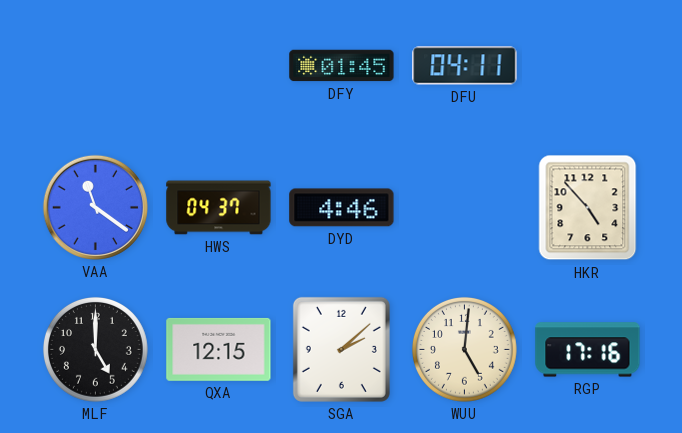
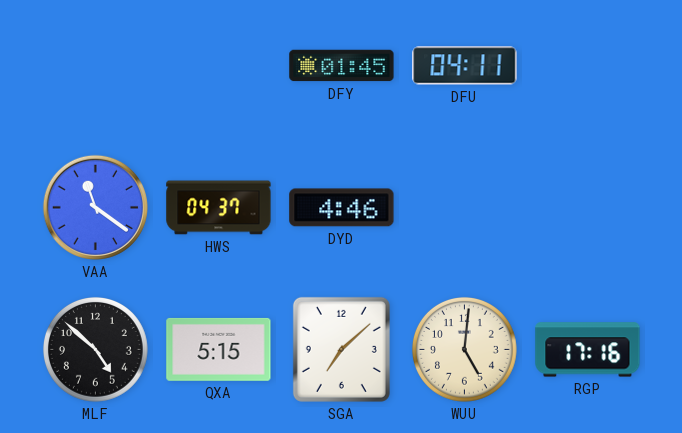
HKR: 4:53 -> none
MLF: 5:00 -> 4:52
QXA: 12:15 -> 5:15
SGA: 2:08 -> 7:08
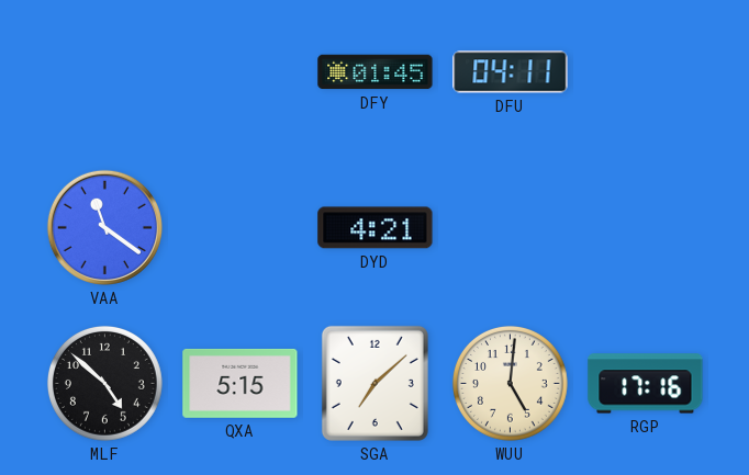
HWS: 04:37 -> none
DYD: 4:46 -> 4:21
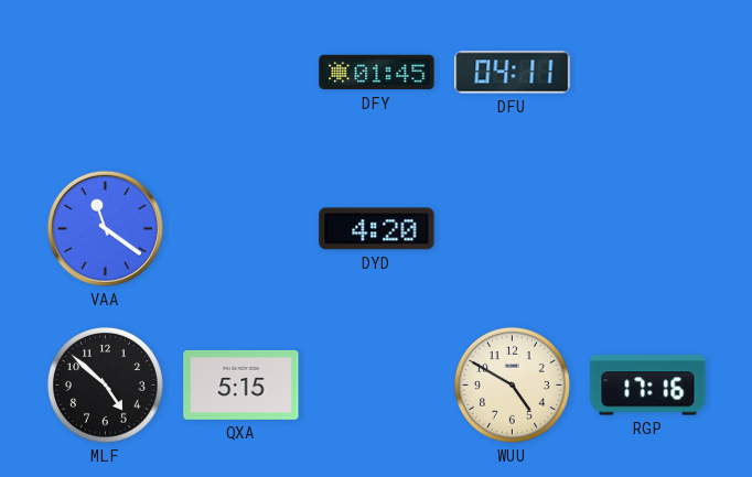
DYD: 4:21 -> 4:20
SGA: 7:08 -> none
WUU: 5:01 -> 4:50
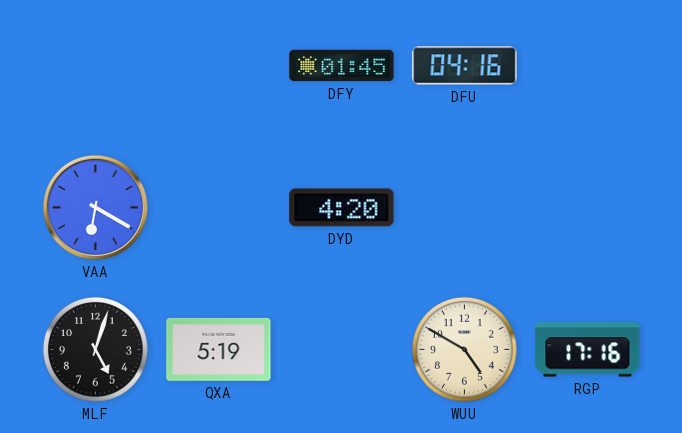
DFU: 04:11 -> 04:16
VAA: 11:21 -> 6:20
MLF: 4:52 -> 5:03
QXA: 5:15 -> 5:19
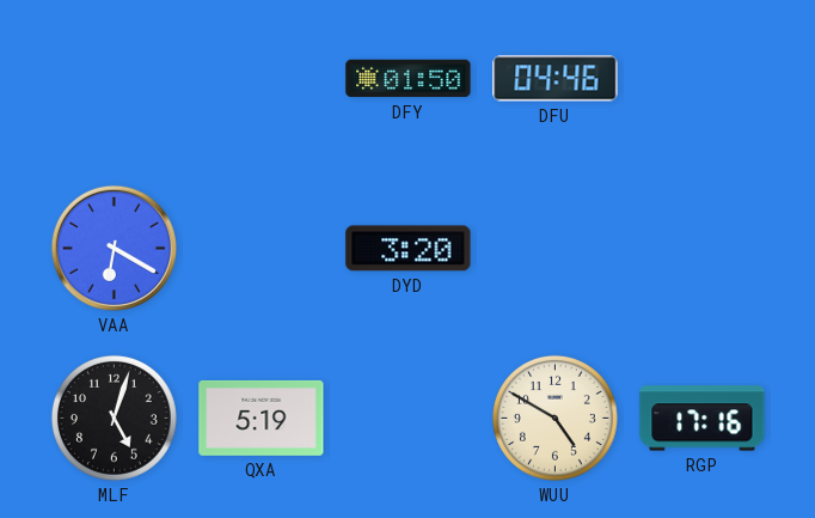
DFY: 01:45 -> 01:50
DFU: 04:16 -> 04:46
DYD: 4:20 -> 3:20
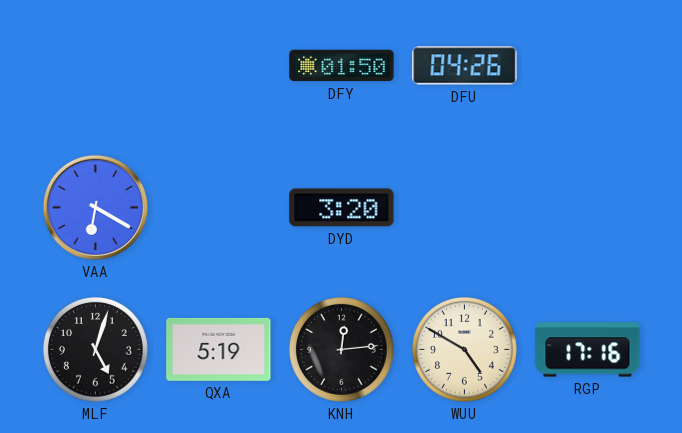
DFU: 04:46 -> 04:26
KNH: none -> 12:14
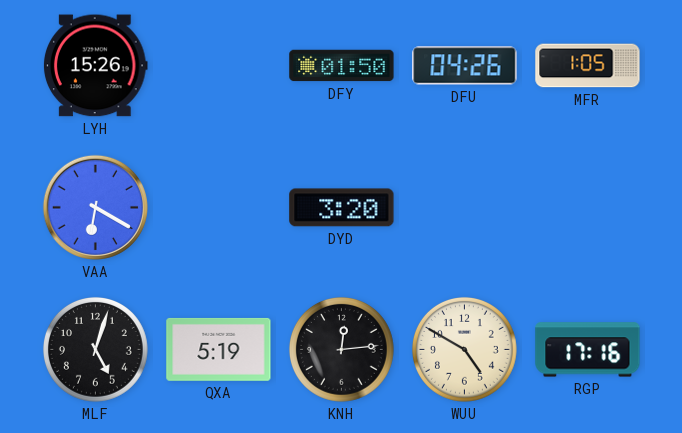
LYH: none -> 15:26
MFR: none -> 1:05
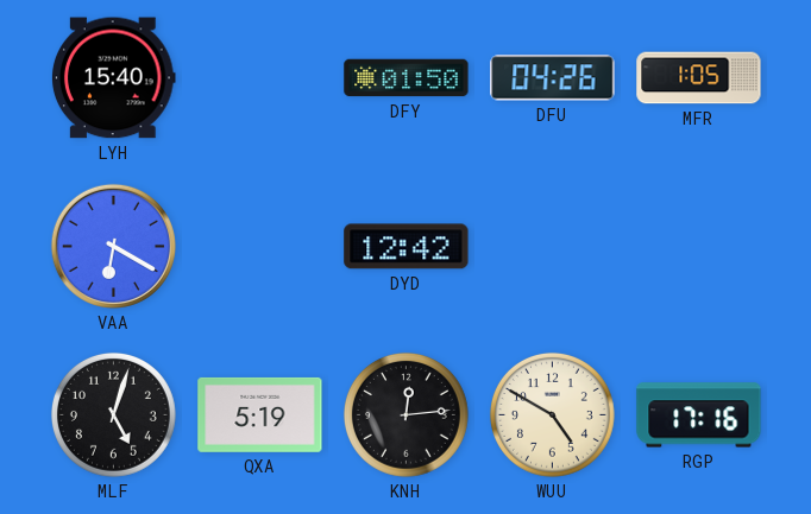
LYH: 15:26 -> 15:40
DYD: 3:20 -> 12:42
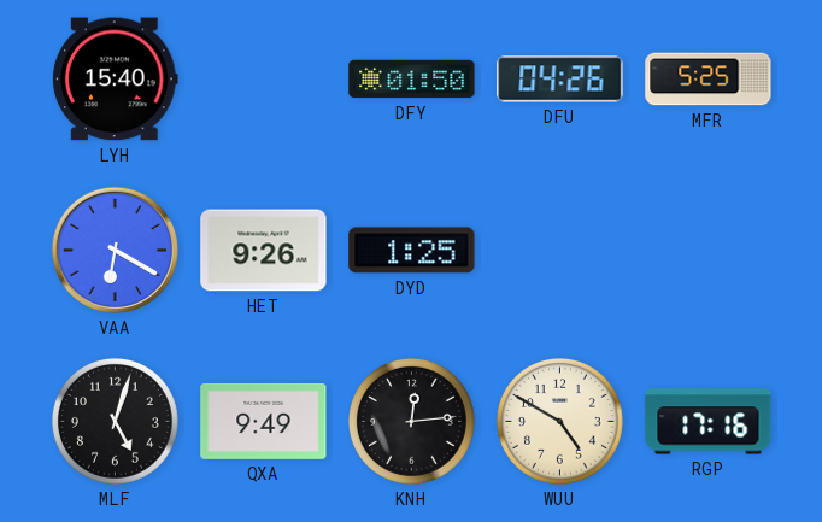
MFR: 1:05 -> 5:25
HET: none -> 9:26
DYD: 12:42 -> 1:25
QXA: 5:19 -> 9:49
